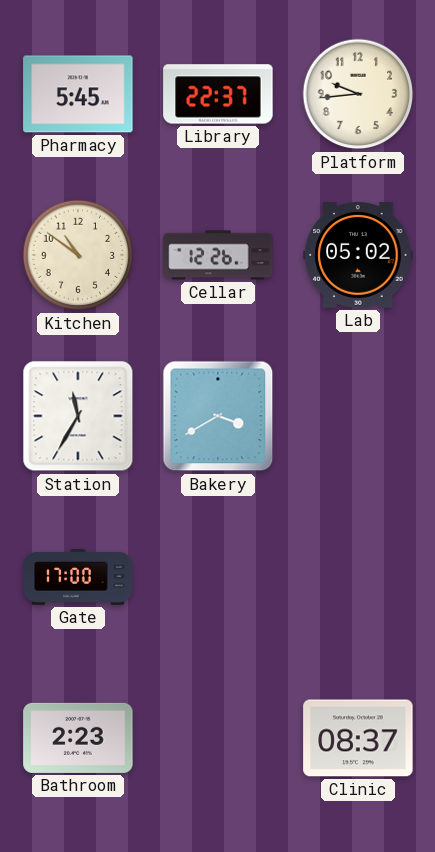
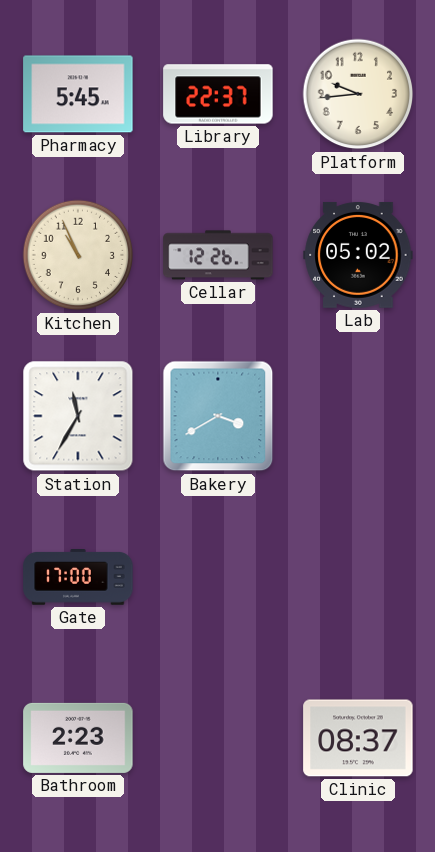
Kitchen: 10:51 -> 10:56
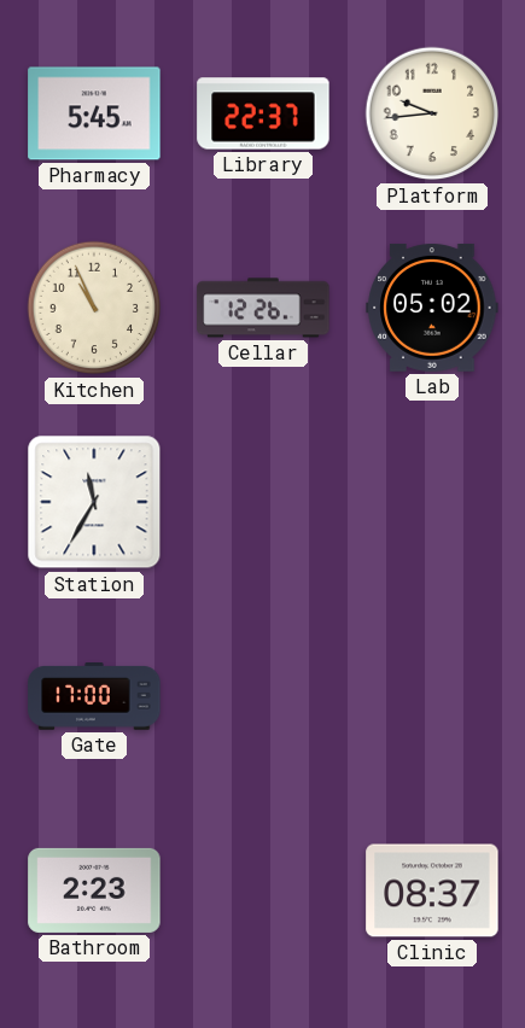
Bakery: 3:40 -> none
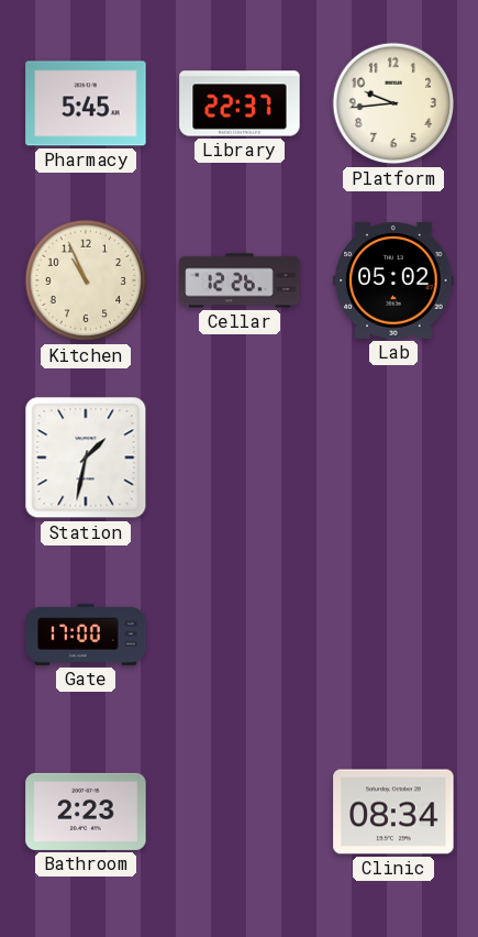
Station: 11:35 -> 1:32
Clinic: 08:37 -> 08:34
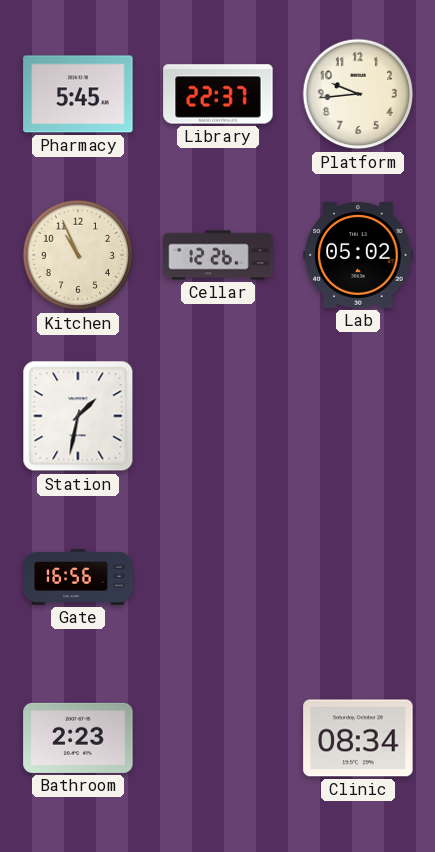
Gate: 17:00 -> 16:56
